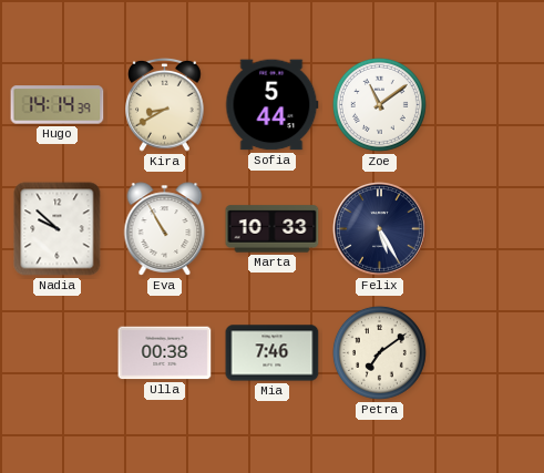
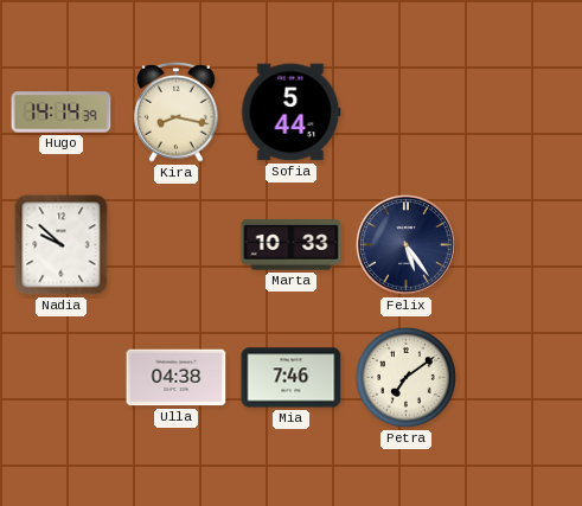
Kira: 8:40 -> 8:17
Zoe: 11:09 -> none
Eva: 10:55 -> none
Felix: 5:25 -> 5:24
Ulla: 00:38 -> 04:38
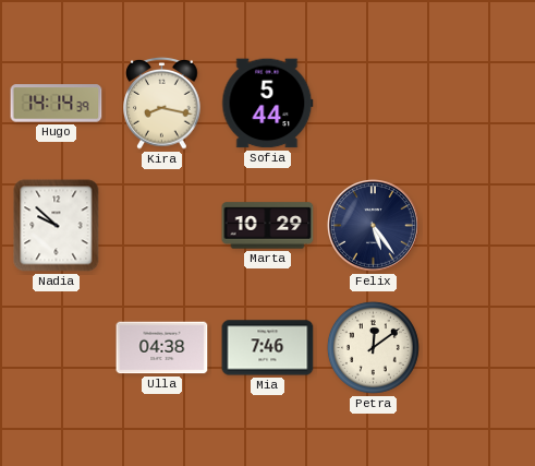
Marta: 10:33 -> 10:29
Petra: 7:09 -> 12:09
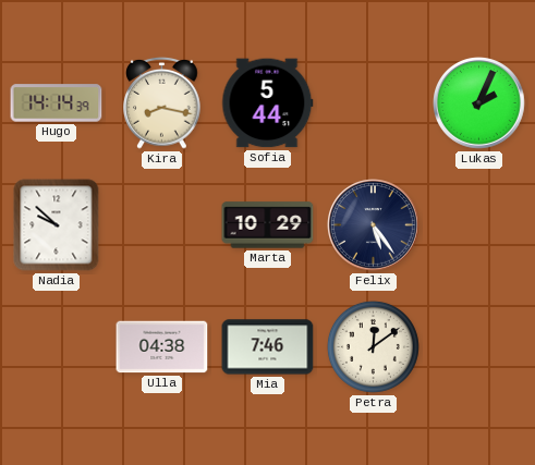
Lukas: none -> 2:04
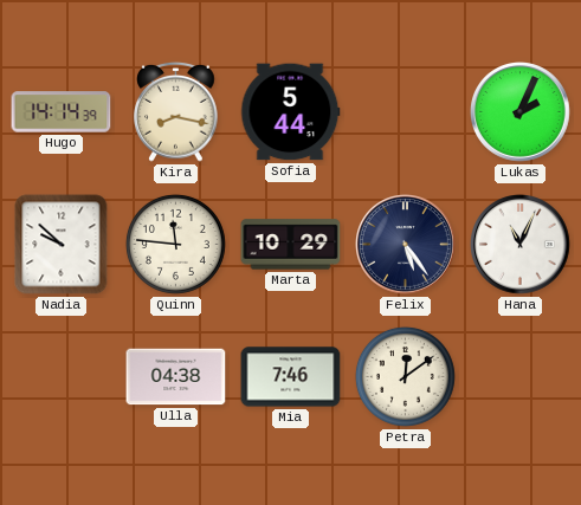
Quinn: none -> 11:46
Hana: none -> 11:04
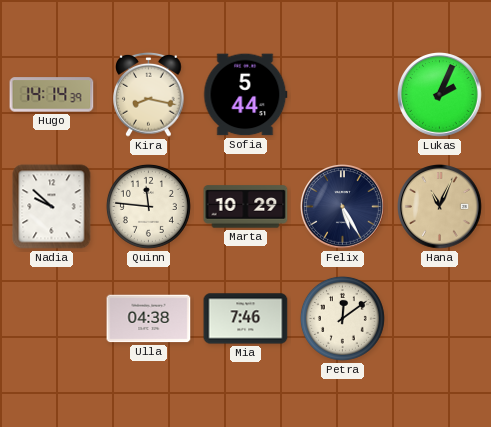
Felix: 5:24 -> 5:25
Hana dial: white -> champagne
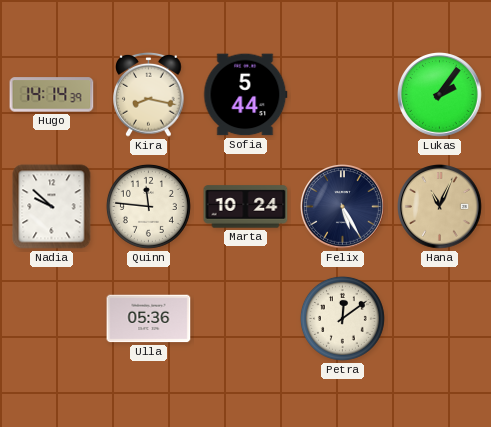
Lukas: 2:04 -> 2:06
Marta: 10:29 -> 10:24
Ulla: 04:38 -> 05:36
Mia: 7:46 -> none
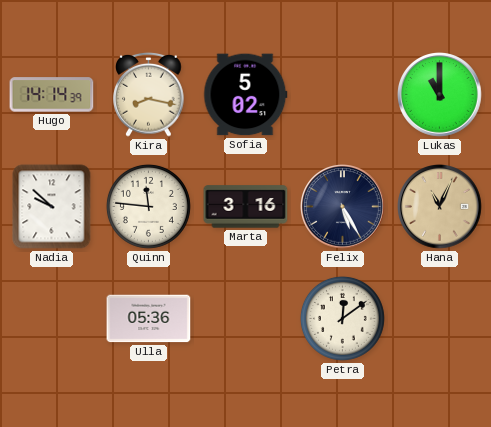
Sofia: 5:44 -> 5:02
Lukas: 2:06 -> 11:00
Marta: 10:24 -> 3:16
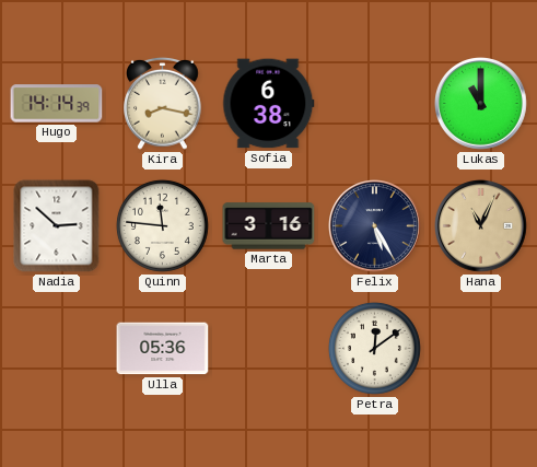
Sofia: 5:02 -> 6:38
Nadia: 9:52 -> 2:52
